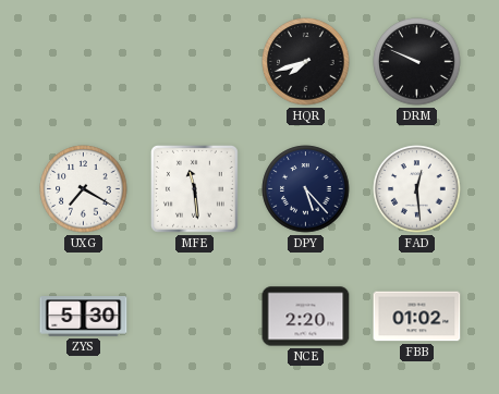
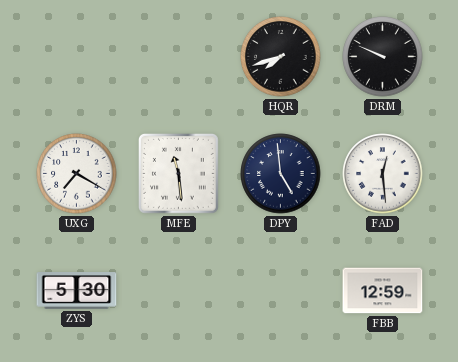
DPY: 5:23 -> 4:59
NCE: 2:20 -> none
FBB: 01:02 -> 12:59
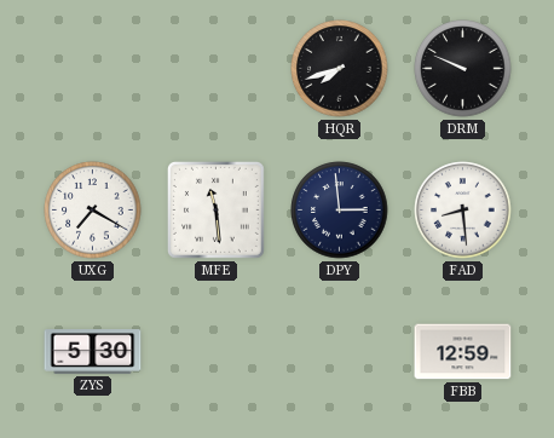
DPY: 4:59 -> 2:59
FAD: 12:29 -> 8:29
